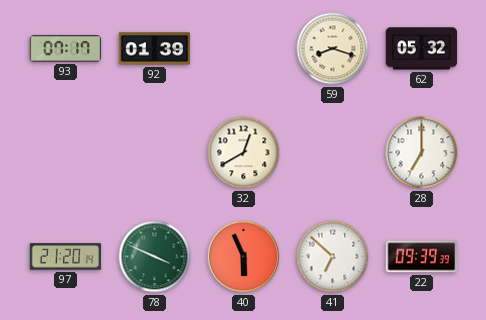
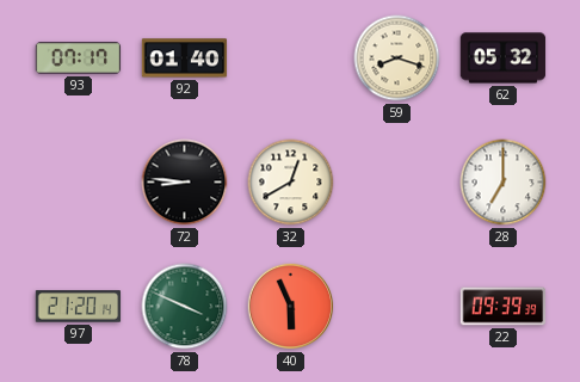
92: 01:39 -> 01:40
72: none -> 8:46
41: 6:52 -> none
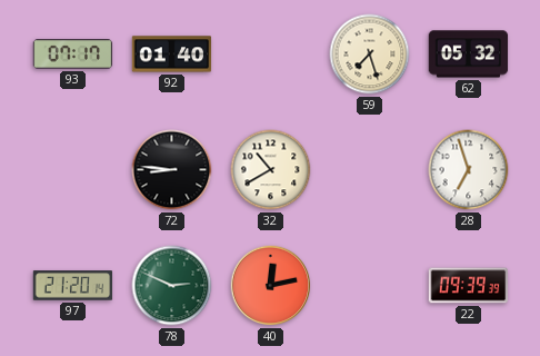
59: 8:18 -> 7:27
32: 12:40 -> 10:40
28: 7:00 -> 6:57
78: 3:49 -> 2:49
40: 5:56 -> 12:13
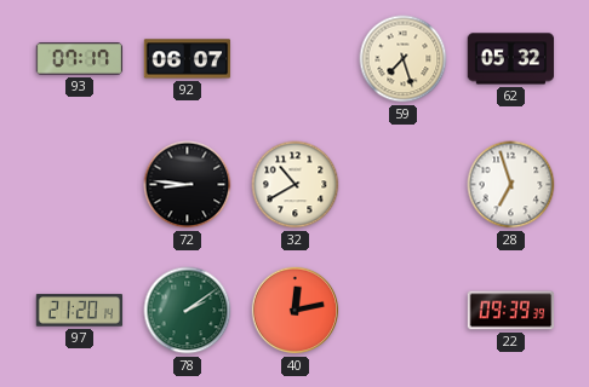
92: 01:40 -> 06:07
78: 2:49 -> 2:09
